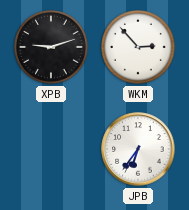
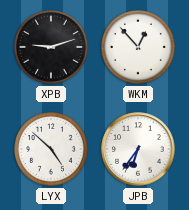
WKM: 2:53 -> 12:53
LYX: none -> 4:52
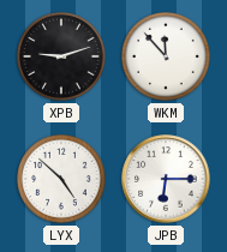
WKM: 12:53 -> 11:53
JPB: 6:36 -> 6:15
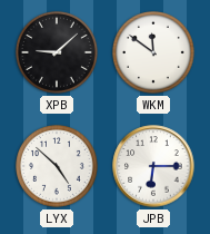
XPB: 9:12 -> 9:08
WKM: 11:53 -> 11:51
